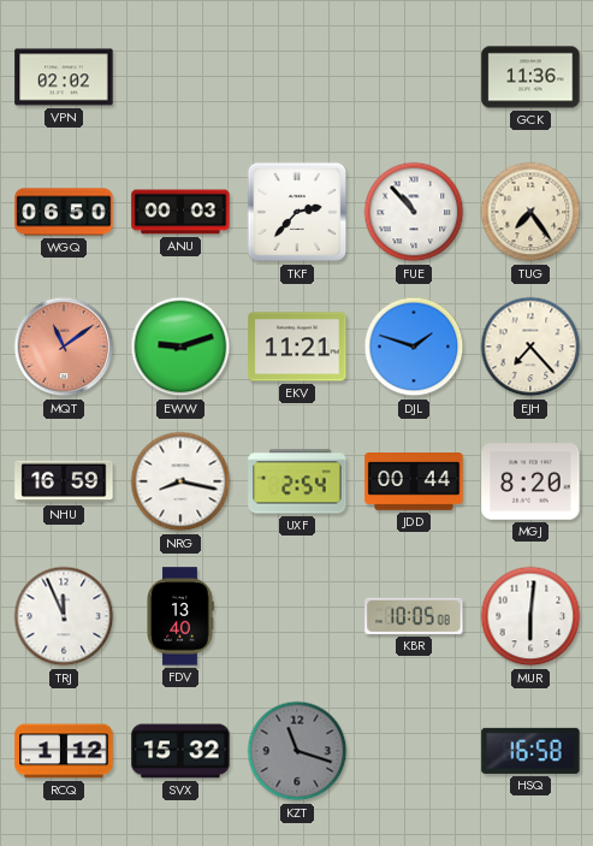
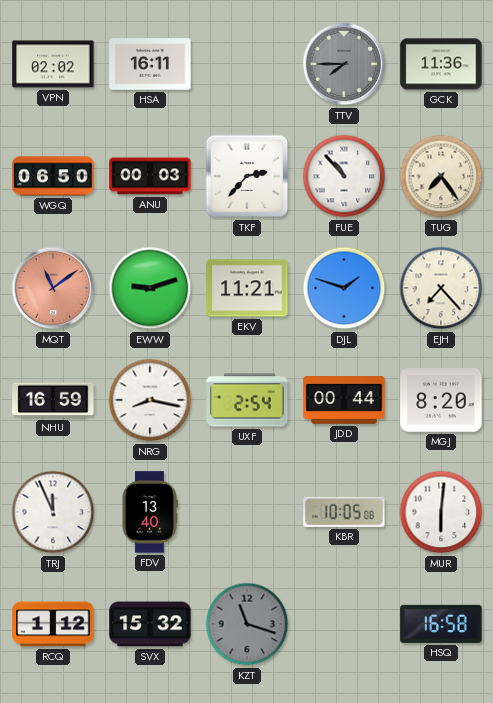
HSA: none -> 16:11
TTV: none -> 7:45
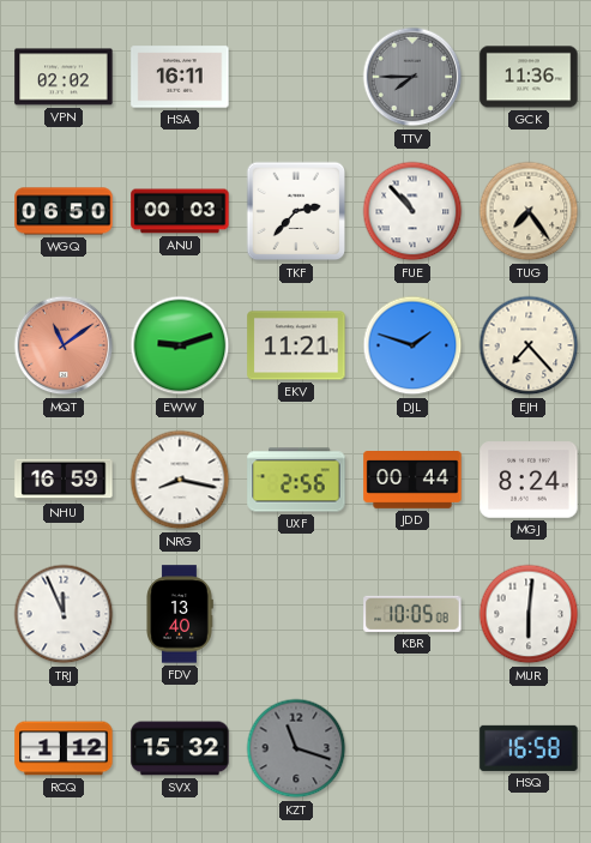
UXF: 2:54 -> 2:56
MGJ: 8:20 -> 8:24
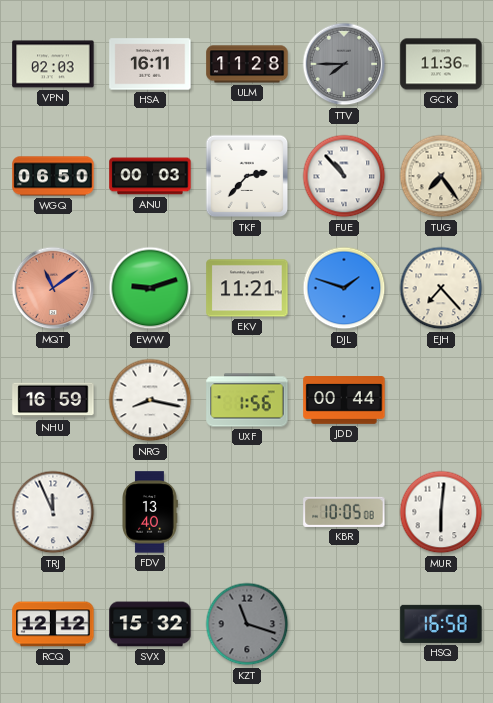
VPN: 02:02 -> 02:03
ULM: none -> 11:28
UXF: 2:56 -> 1:56
MGJ: 8:24 -> none
RCQ: 1:12 -> 12:12
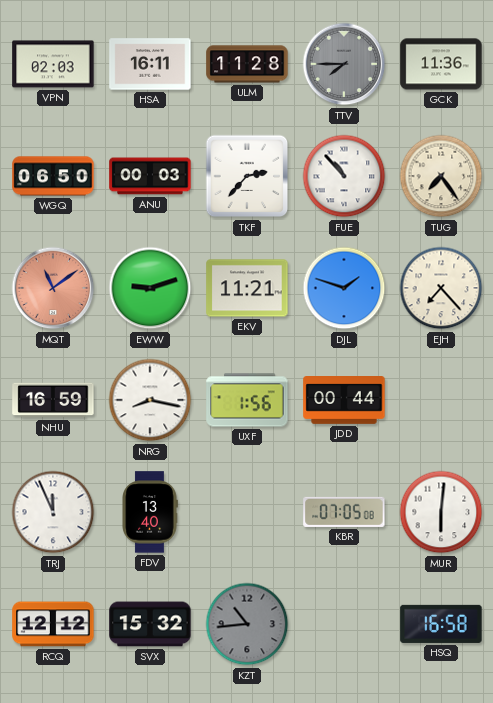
KBR: 10:05 -> 07:05
KZT: 11:18 -> 10:44
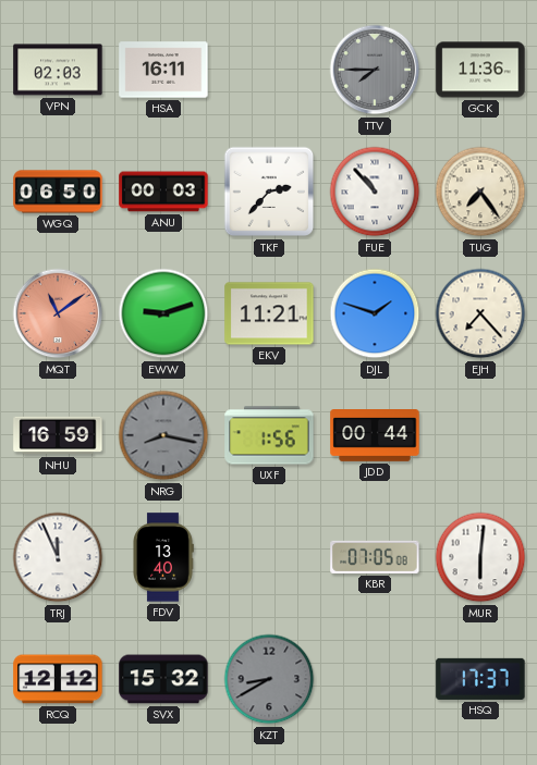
ULM: 11:28 -> none
NRG dial: white -> grey
KZT: 10:44 -> 8:40
HSQ: 16:58 -> 17:37
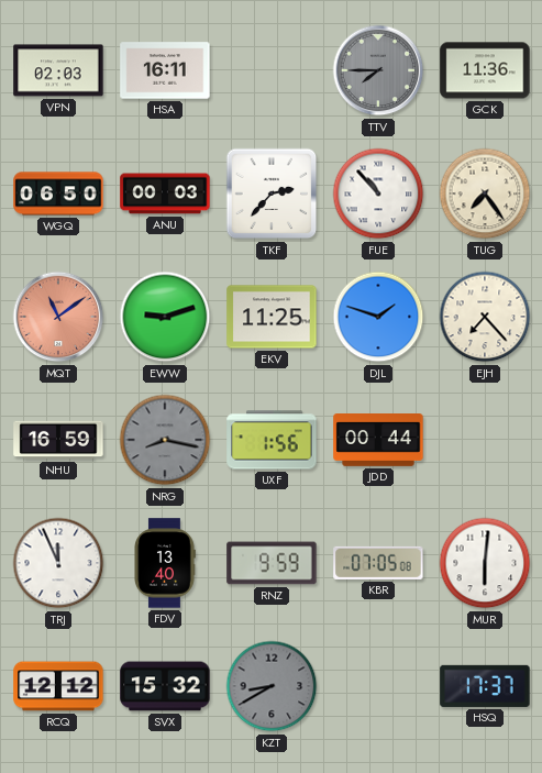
EKV: 11:21 -> 11:25
RNZ: none -> 9:59
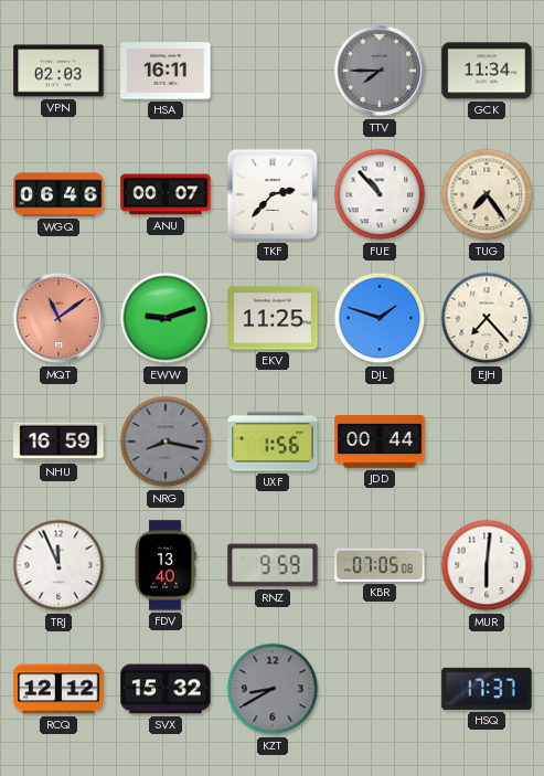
GCK: 11:36 -> 11:34
WGQ: 06:50 -> 06:46
ANU: 00:03 -> 00:07
